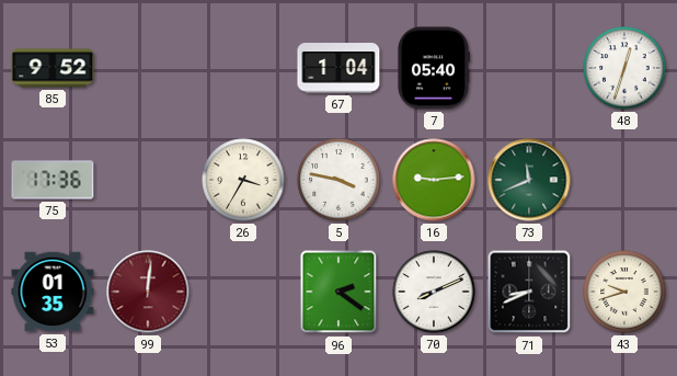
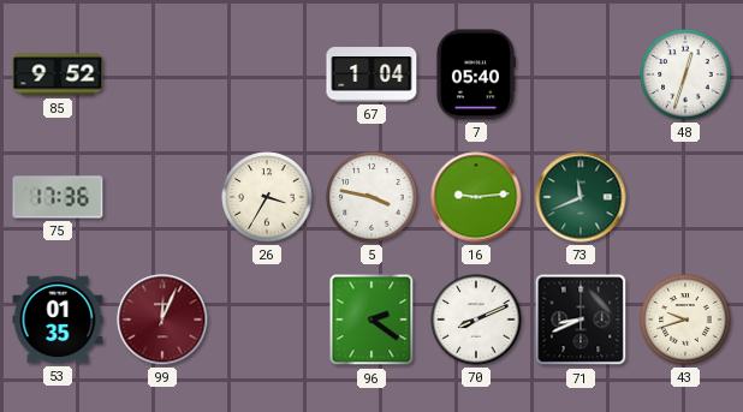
99: 12:01 -> 12:04
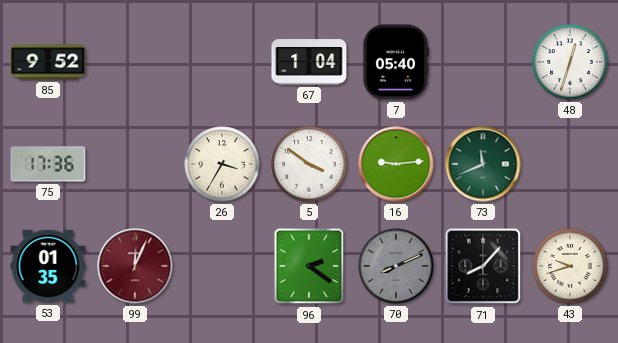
5: 3:47 -> 3:51
70 dial: white -> grey
71: 8:41 -> 8:07
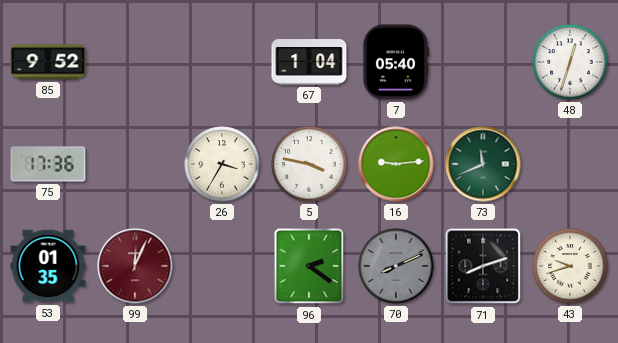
5: 3:51 -> 3:47
71: 8:07 -> 8:12
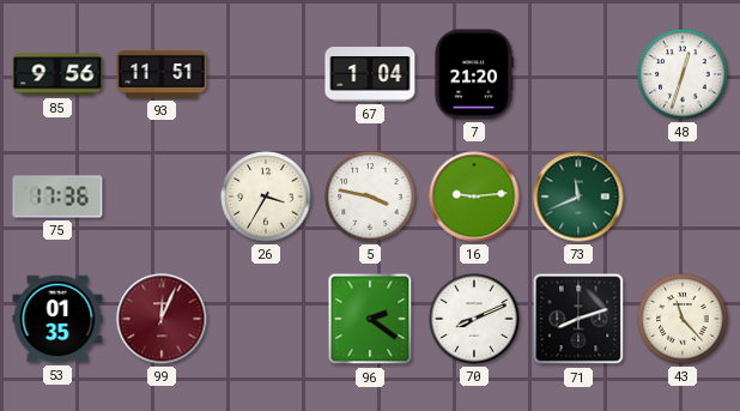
85: 9:52 -> 9:56
93: none -> 11:51
7: 05:40 -> 21:20
70 dial: grey -> white
43: 9:42 -> 11:23
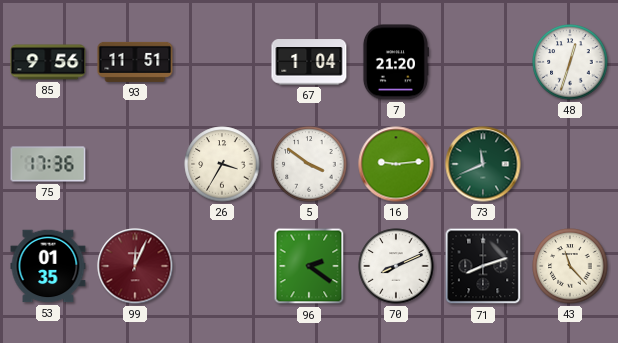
5: 3:47 -> 3:51
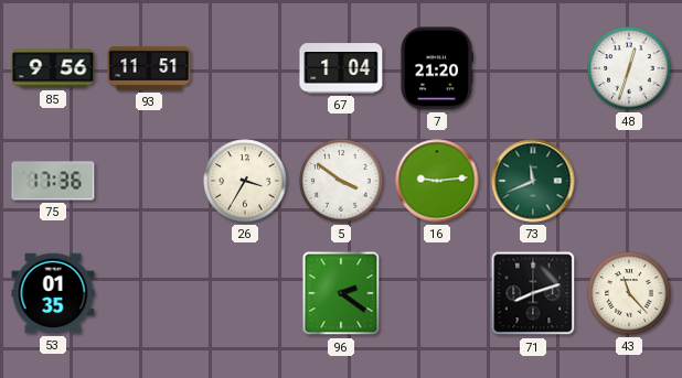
99: 12:04 -> none
70: 8:11 -> none
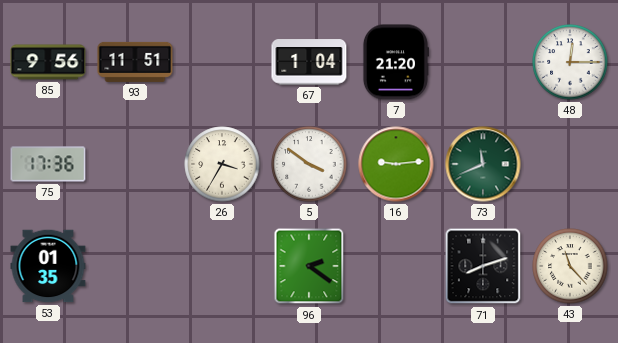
48: 12:33 -> 12:15
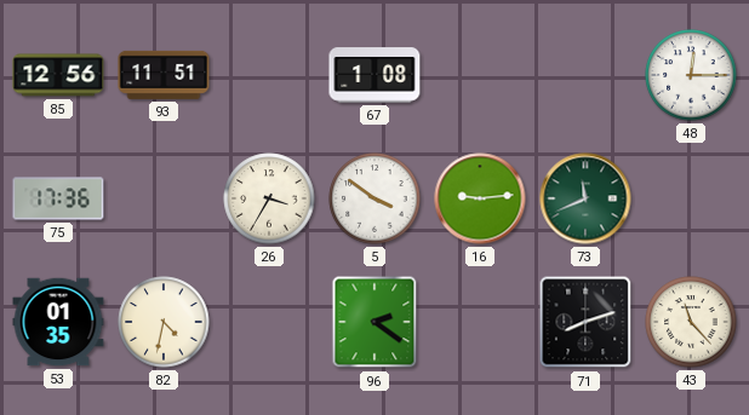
85: 9:56 -> 12:56
67: 1:04 -> 1:08
7: 21:20 -> none
82: none -> 4:32
